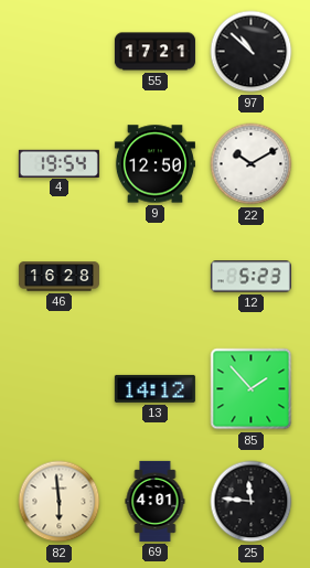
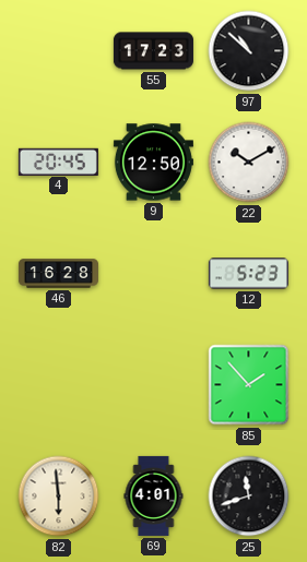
55: 17:21 -> 17:23
4: 19:54 -> 20:45
13: 14:12 -> none
25: 11:46 -> 11:42
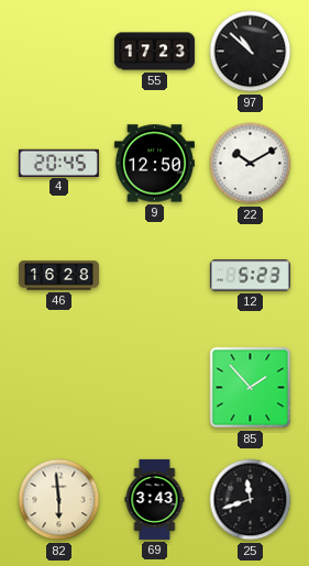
69: 4:01 -> 3:43
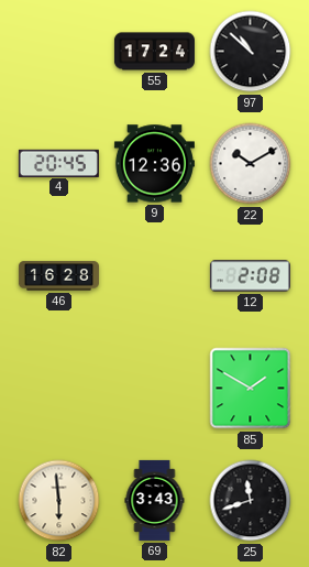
55: 17:23 -> 17:24
9: 12:50 -> 12:36
12: 5:23 -> 2:08
85: 1:53 -> 1:50
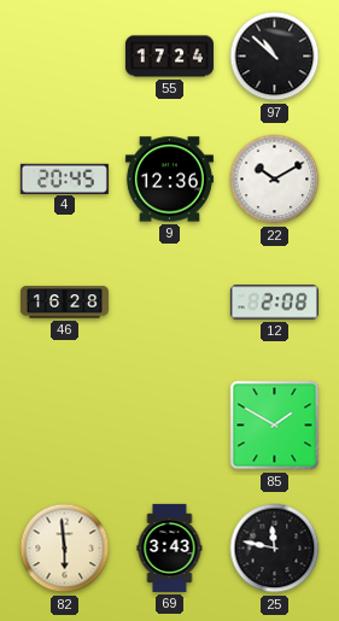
25: 11:42 -> 11:47
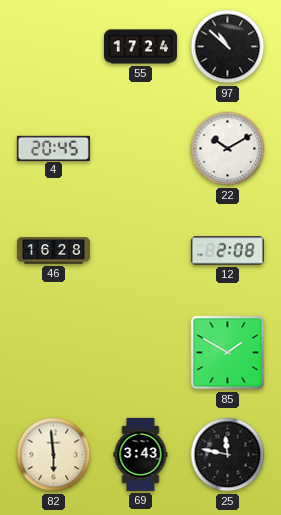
9: 12:36 -> none
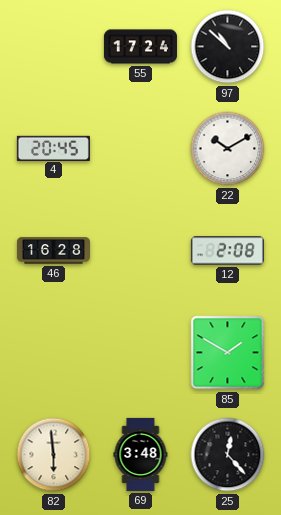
69: 3:43 -> 3:48
25: 11:47 -> 12:23
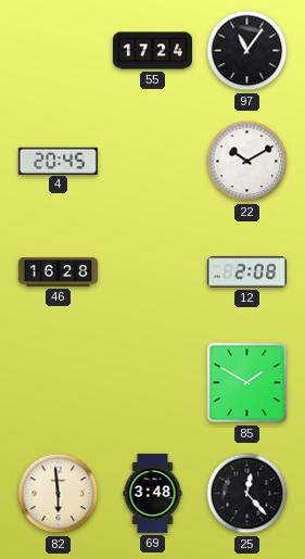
97: 10:52 -> 11:06
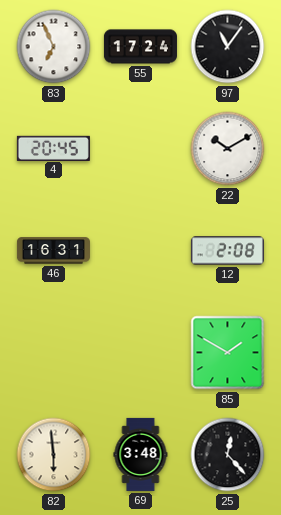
83: none -> 6:56
46: 16:28 -> 16:31
